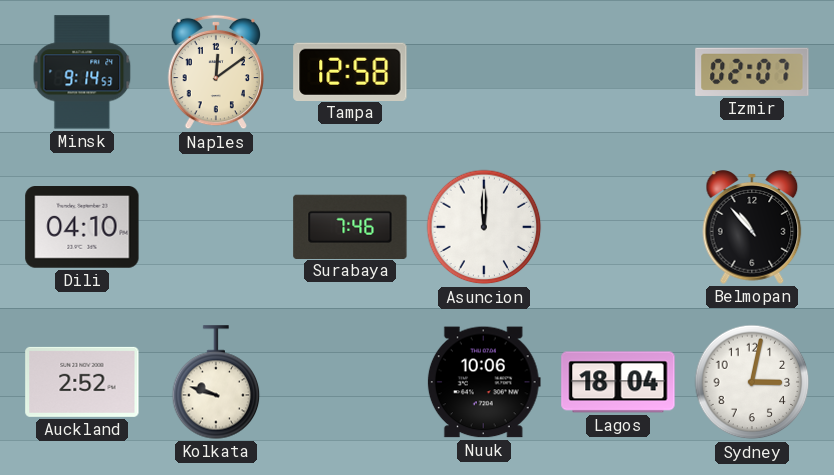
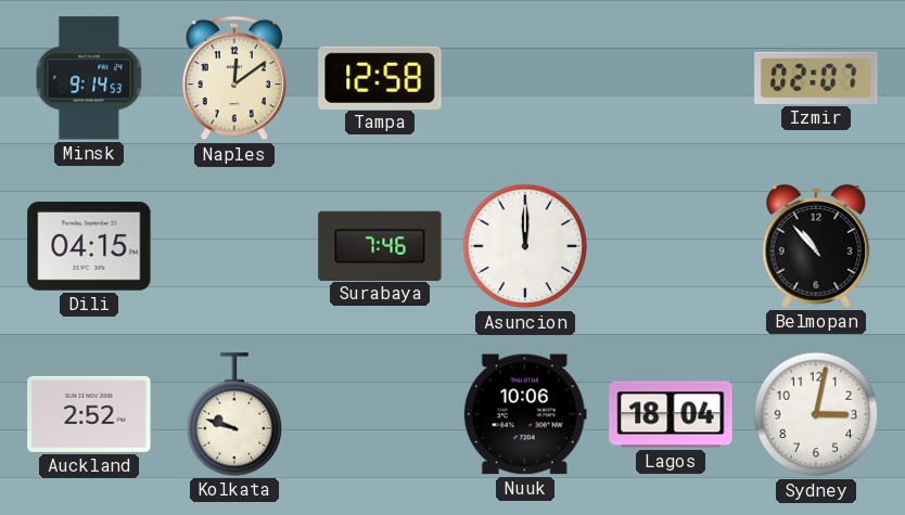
Dili: 04:10 -> 04:15
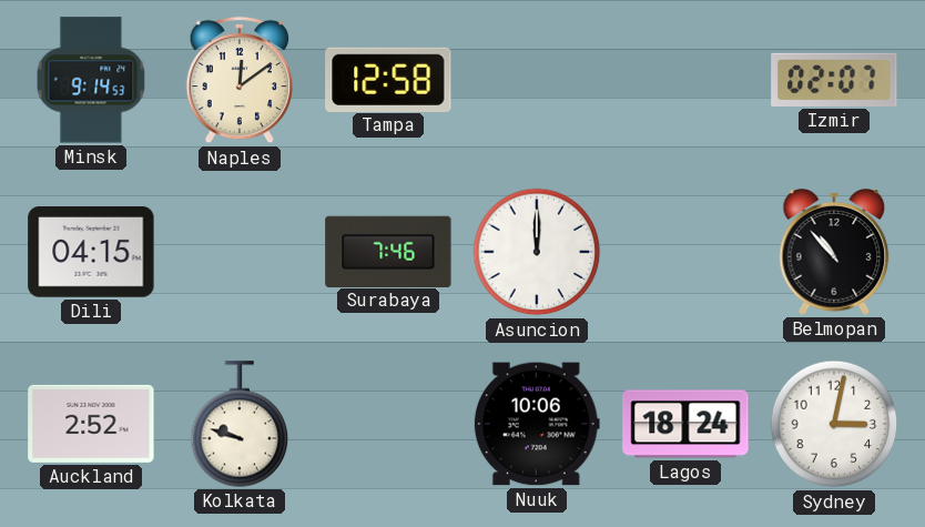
Lagos: 18:04 -> 18:24
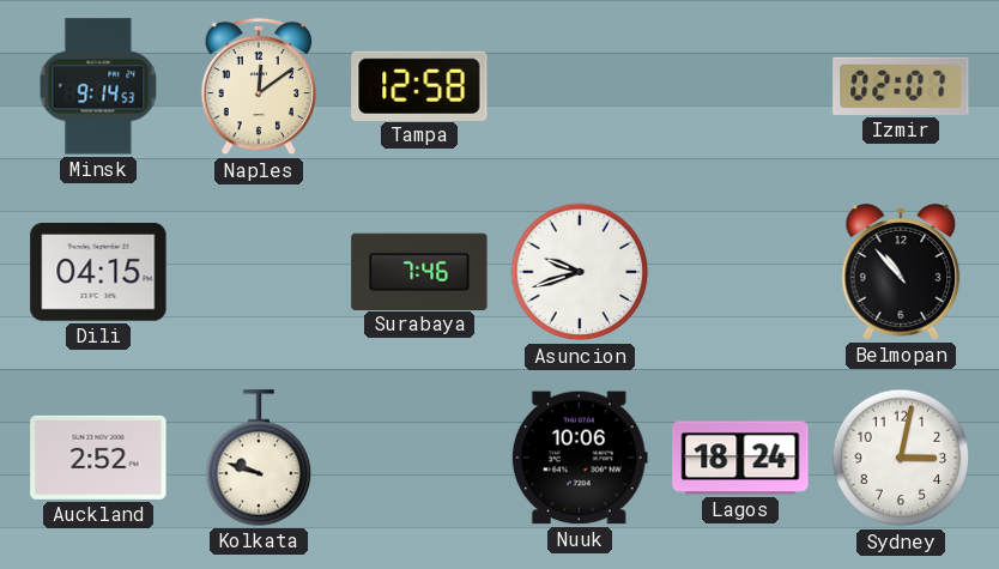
Asuncion: 12:00 -> 9:42
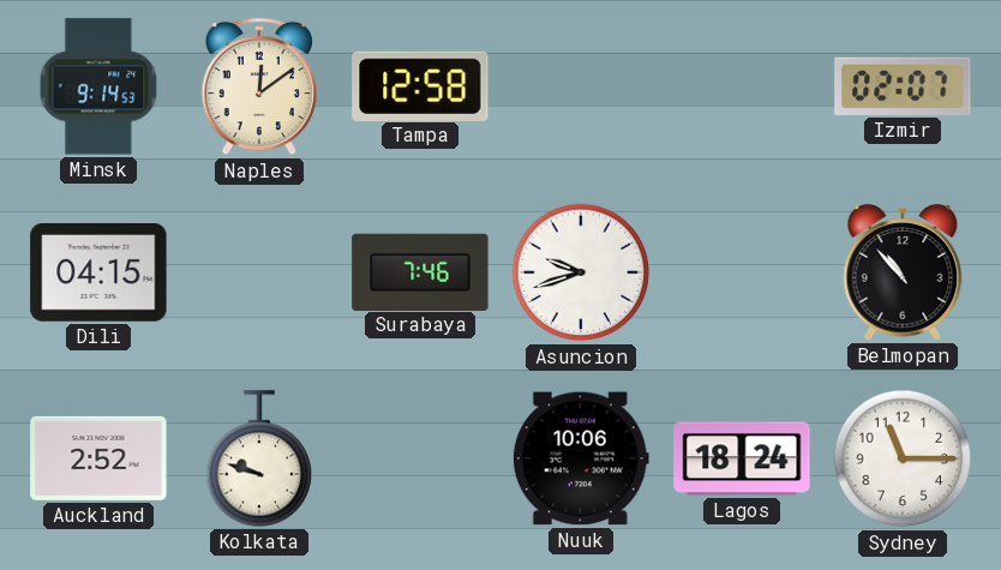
Sydney: 3:02 -> 11:15
